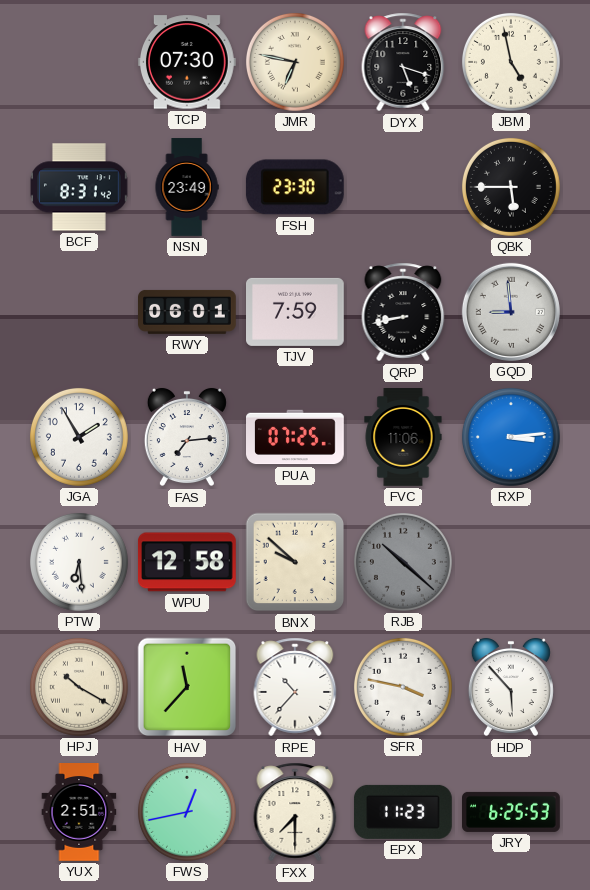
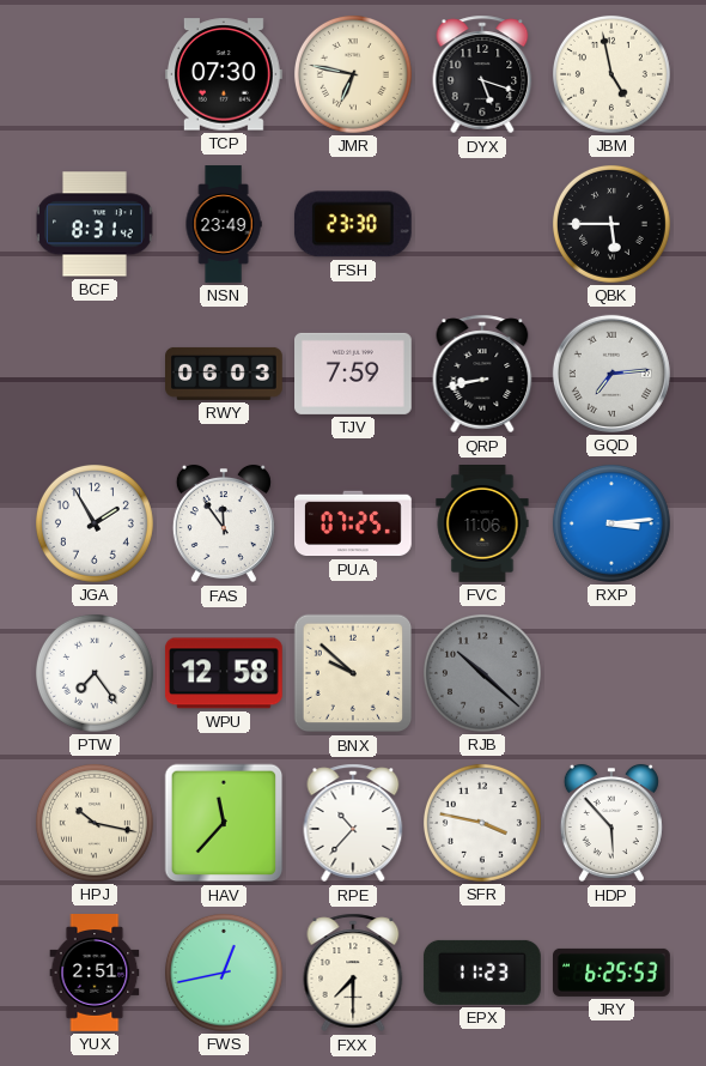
RWY: 06:01 -> 06:03
GQD: 8:59 -> 7:14
FAS: 7:14 -> 11:54
PTW: 6:29 -> 7:24
HPJ: 10:20 -> 10:17
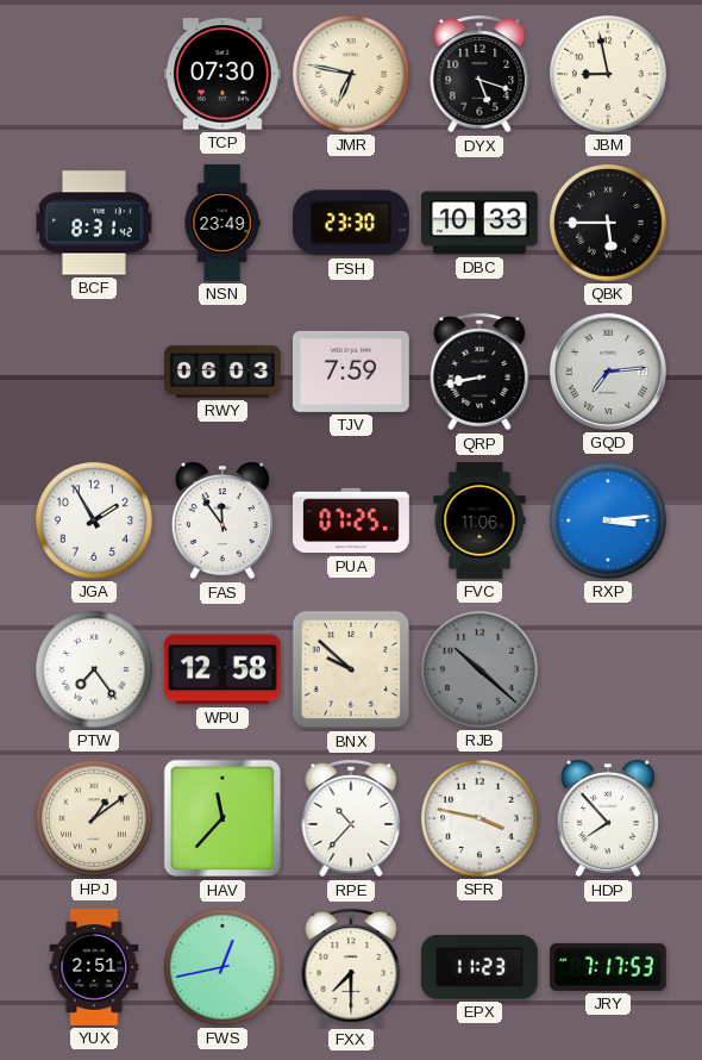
JBM: 4:58 -> 8:58
DBC: none -> 10:33
HPJ: 10:17 -> 1:09
HDP: 5:53 -> 7:53
JRY: 6:25 -> 7:17
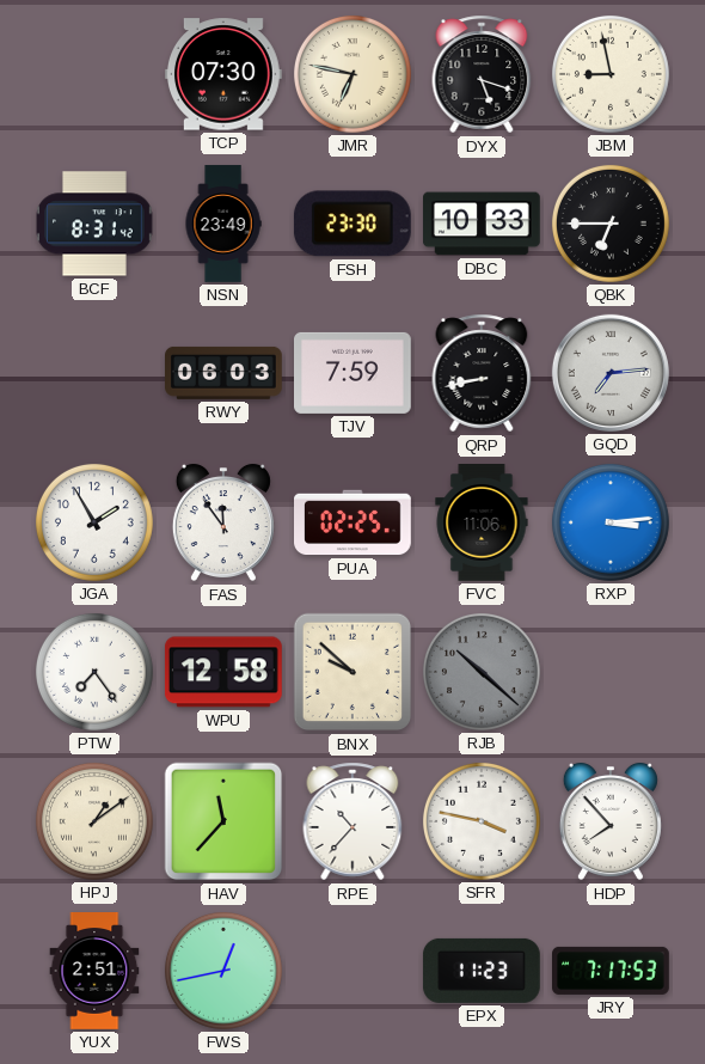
QBK: 5:45 -> 6:45
PUA: 07:25 -> 02:25
FXX: 7:30 -> none
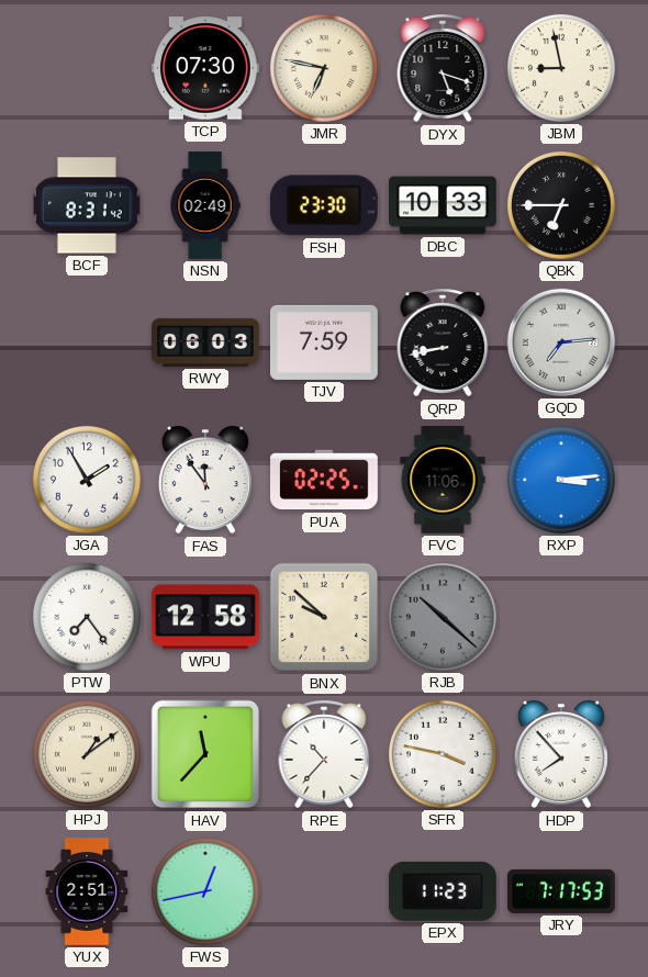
NSN: 23:49 -> 02:49
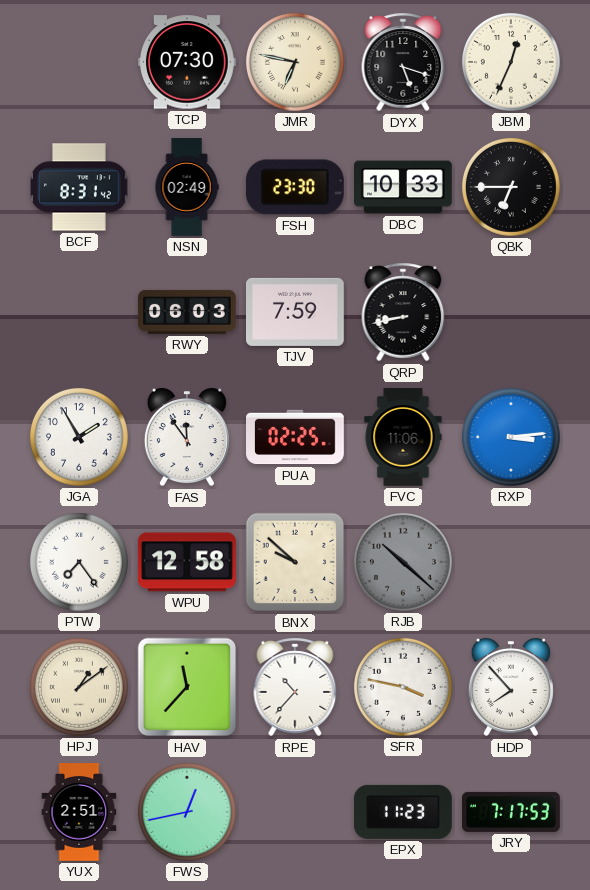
JBM: 8:58 -> 12:34
GQD: 7:14 -> none
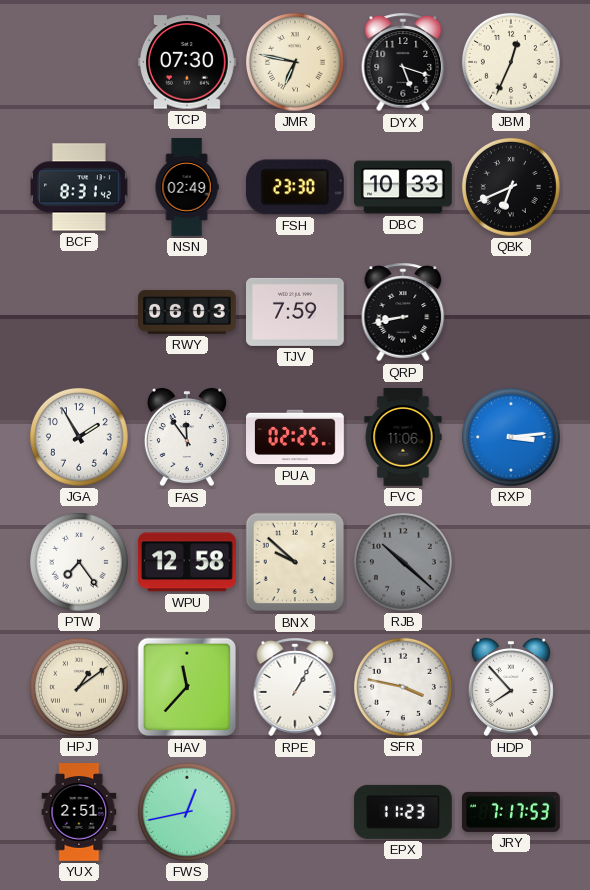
QBK: 6:45 -> 6:41
RPE: 10:37 -> 1:05
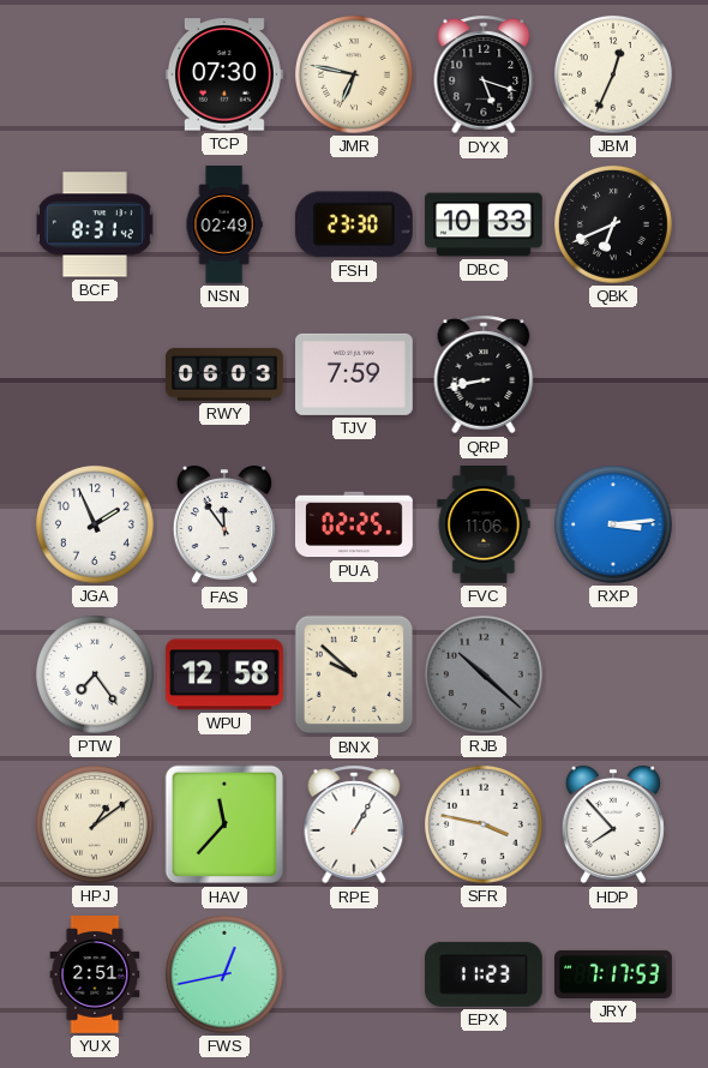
JGA: 1:55 -> 1:56
